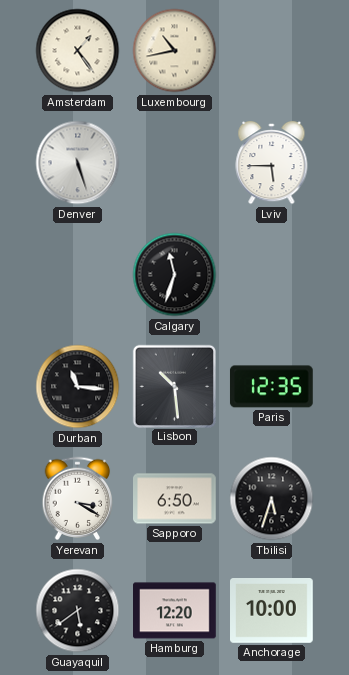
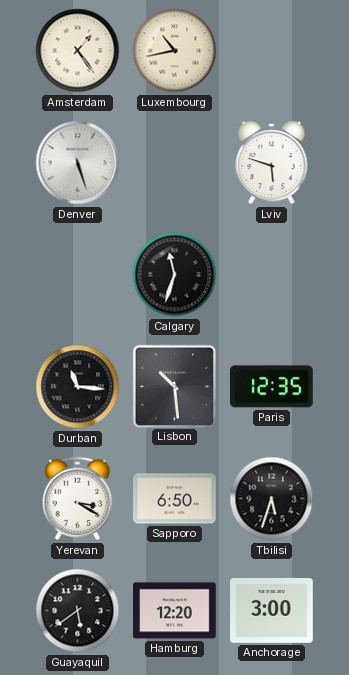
Lviv: 5:45 -> 5:48
Anchorage: 10:00 -> 3:00
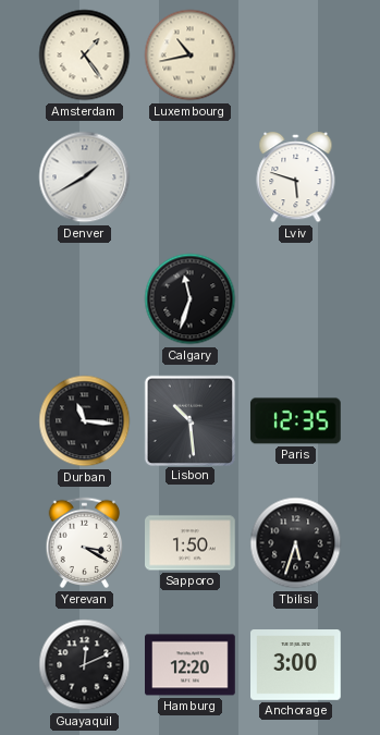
Denver: 5:27 -> 1:40
Sapporo: 6:50 -> 1:50
Guayaquil: 5:39 -> 12:11
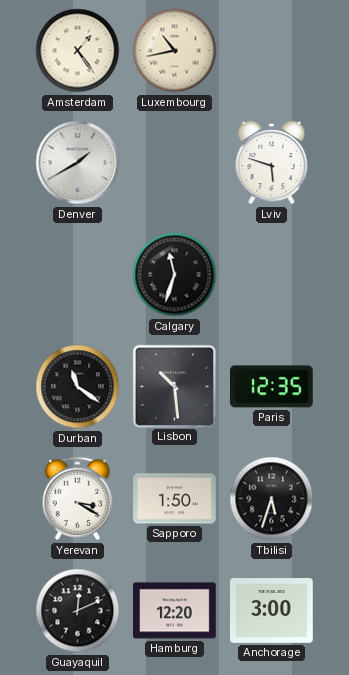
Durban: 11:16 -> 11:21
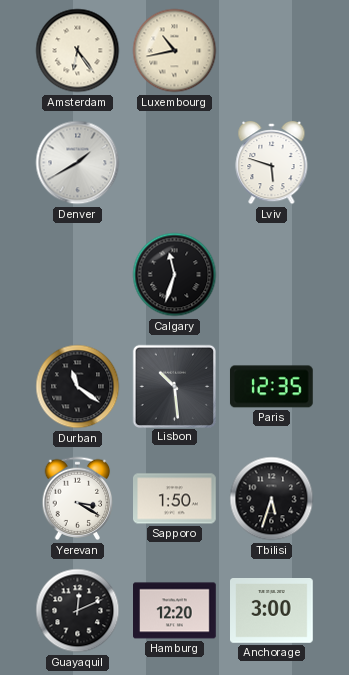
Amsterdam: 1:24 -> 6:24
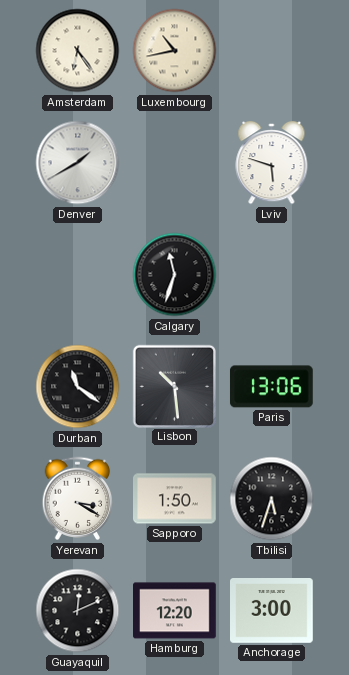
Paris: 12:35 -> 13:06
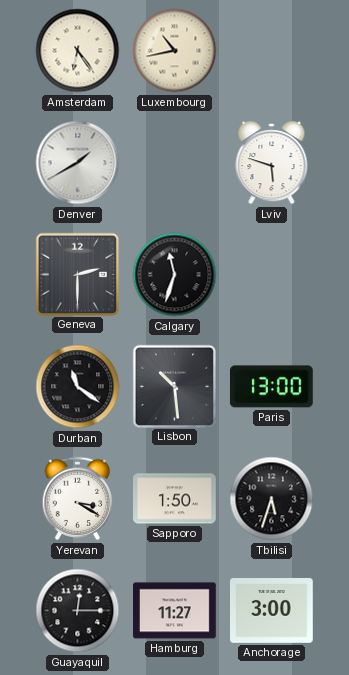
Geneva: none -> 2:30
Paris: 13:06 -> 13:00
Guayaquil: 12:11 -> 12:15
Hamburg: 12:20 -> 11:27
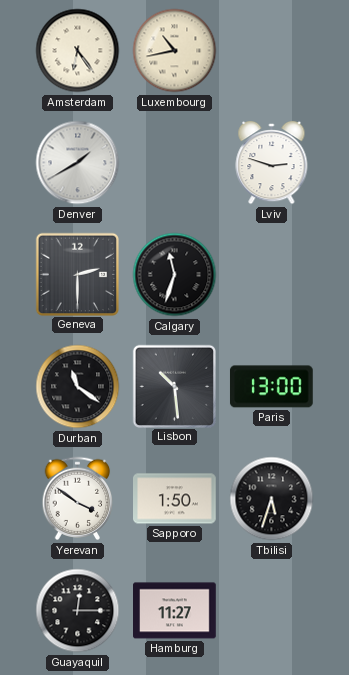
Lviv: 5:48 -> 2:48
Yerevan: 3:20 -> 3:51
Anchorage: 3:00 -> none
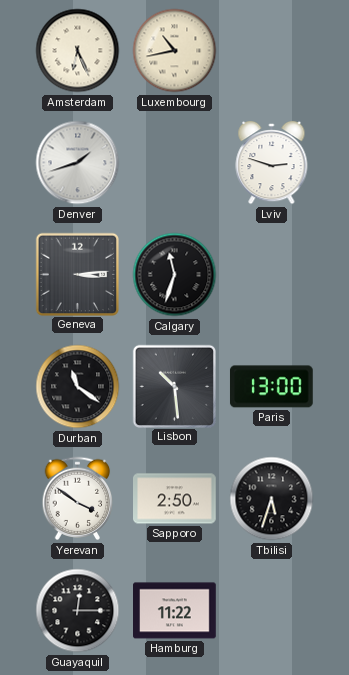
Amsterdam: 6:24 -> 6:26
Denver: 1:40 -> 1:42
Geneva: 2:30 -> 3:14
Sapporo: 1:50 -> 2:50
Hamburg: 11:27 -> 11:22
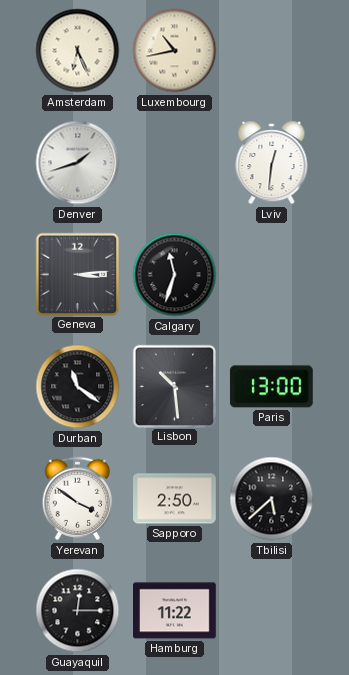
Lviv: 2:48 -> 12:31
Tbilisi: 5:33 -> 5:38
